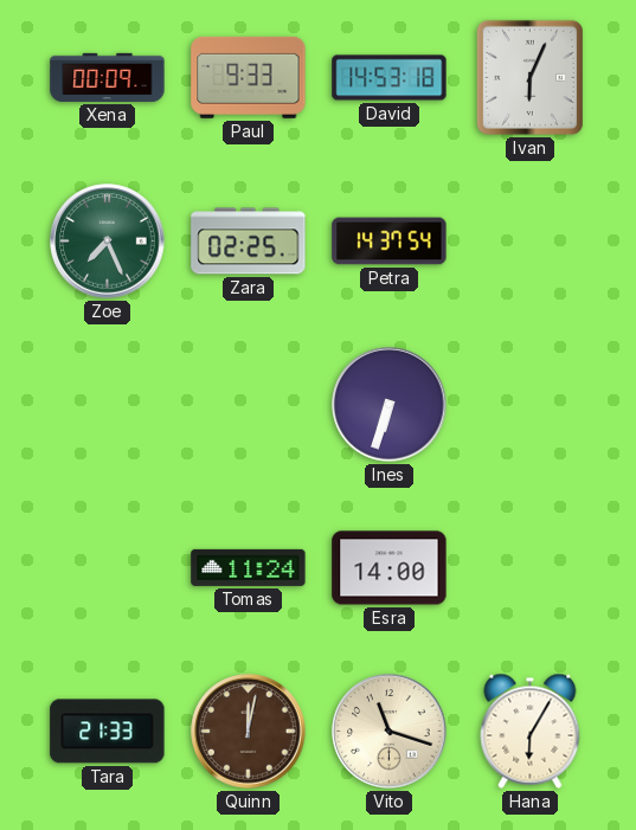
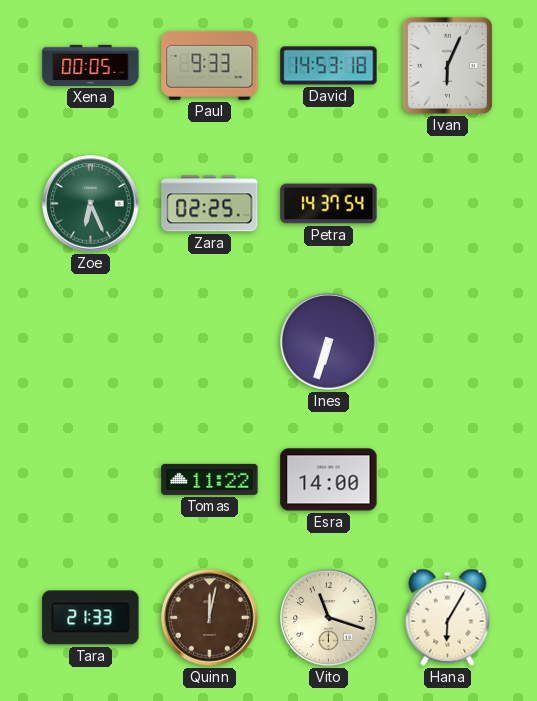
Xena: 00:09 -> 00:05
Zoe: 7:26 -> 6:26
Tomas: 11:24 -> 11:22
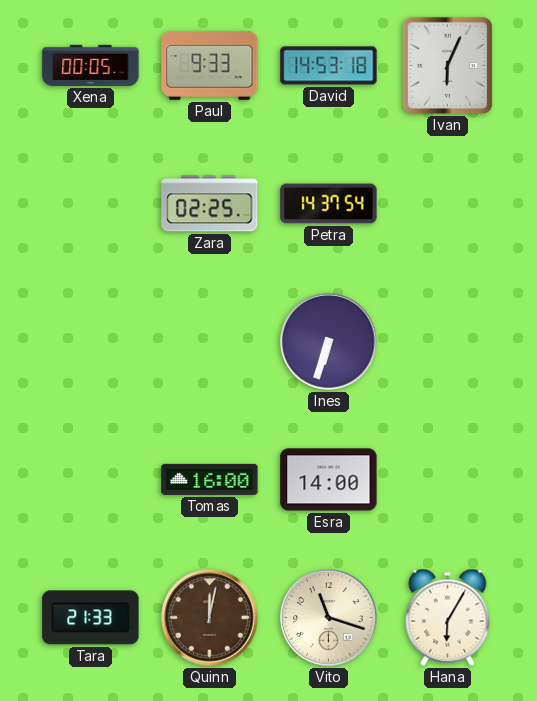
Zoe: 6:26 -> none
Tomas: 11:22 -> 16:00
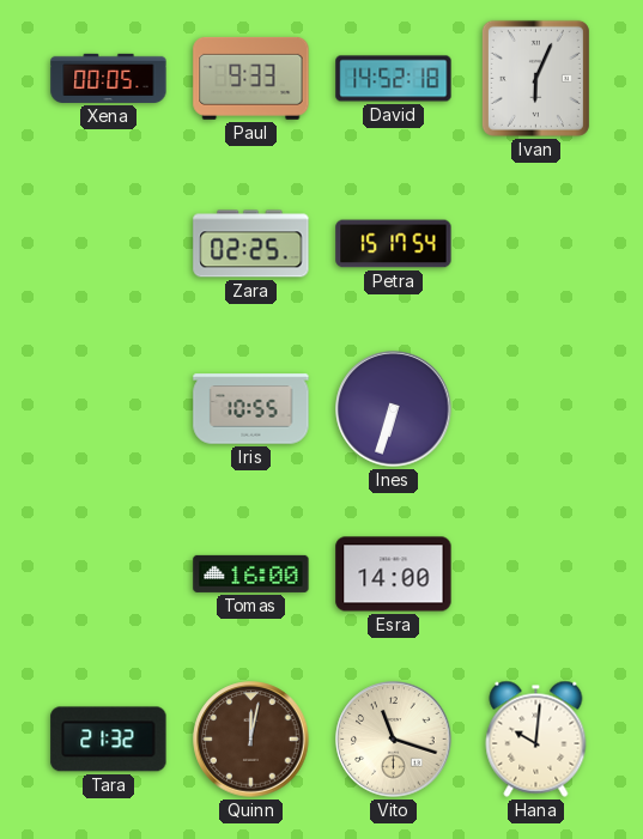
David: 14:53 -> 14:52
Petra: 14:37 -> 15:17
Iris: none -> 10:55
Tara: 21:33 -> 21:32
Hana: 6:05 -> 10:01
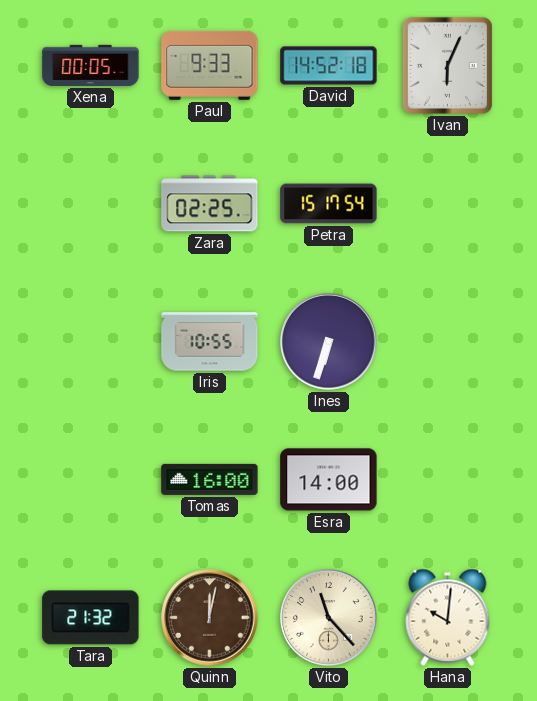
Vito: 11:18 -> 11:23
